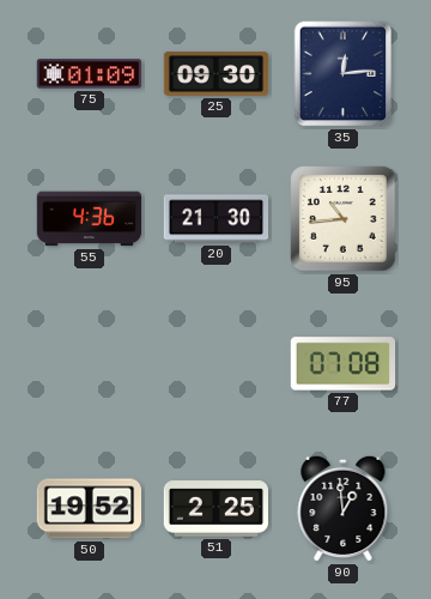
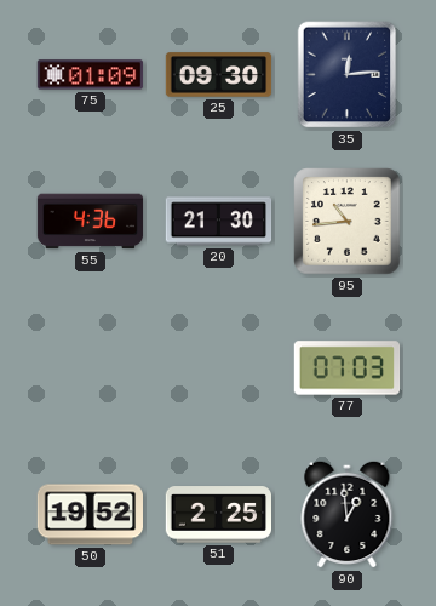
77: 07:08 -> 07:03
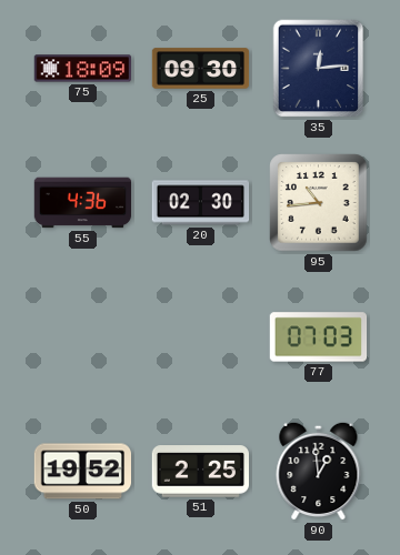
75: 01:09 -> 18:09
20: 21:30 -> 02:30
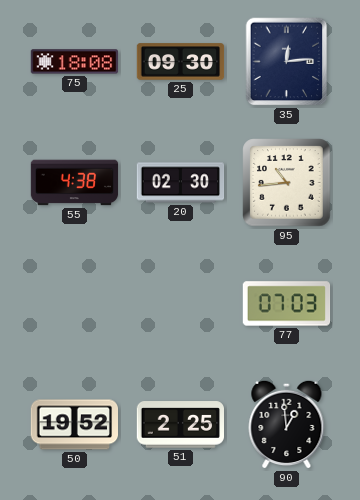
75: 18:09 -> 18:08
55: 4:36 -> 4:38
